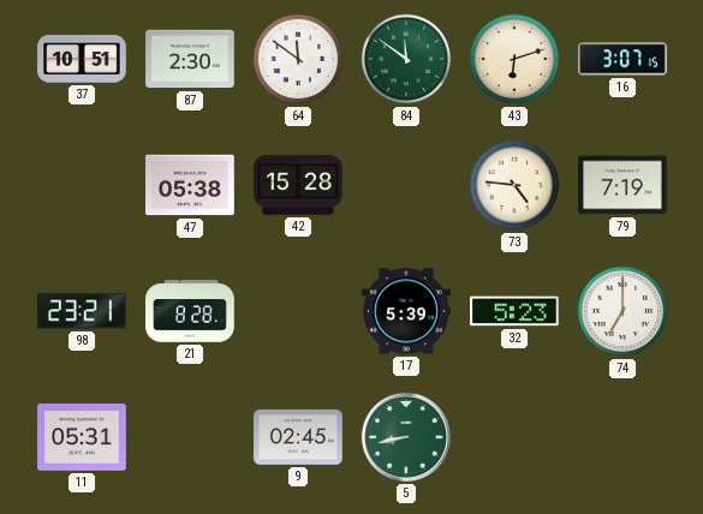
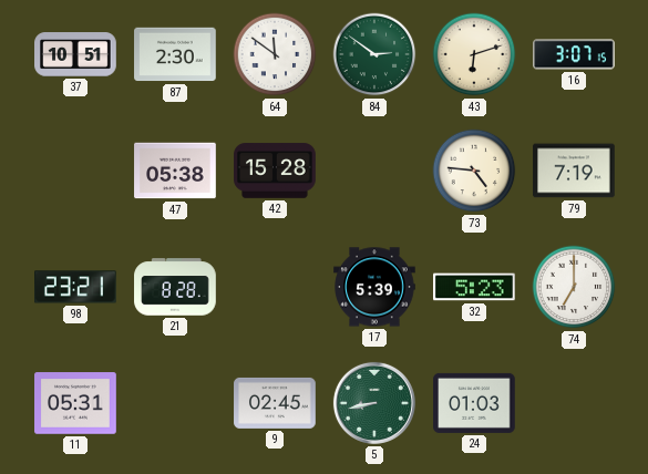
84: 11:51 -> 2:51
24: none -> 01:03
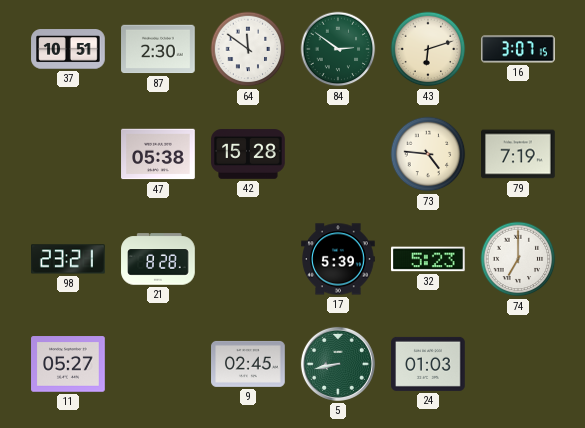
11: 05:31 -> 05:27
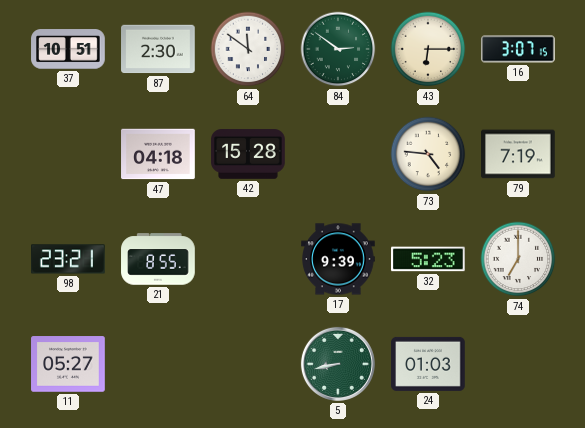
43: 6:12 -> 6:15
47: 05:38 -> 04:18
21: 8:28 -> 8:55
17: 5:39 -> 9:39
9: 02:45 -> none
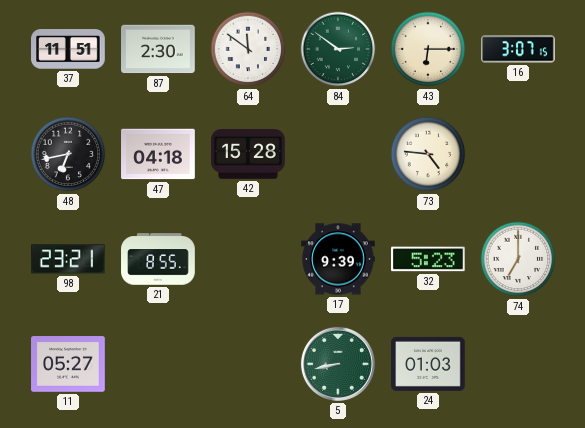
37: 10:51 -> 11:51
48: none -> 6:43
79: 7:19 -> none
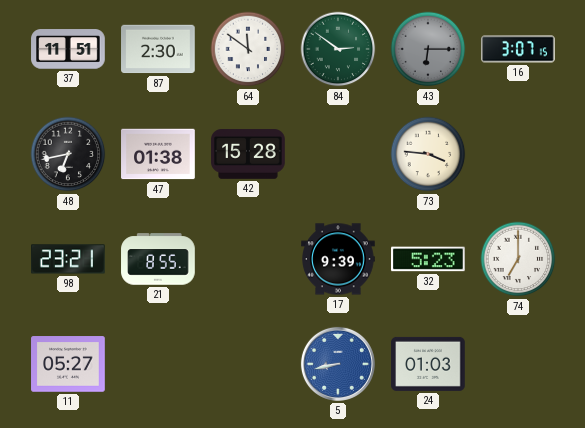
43 dial: cream -> grey
47: 04:18 -> 01:38
73: 4:46 -> 3:46
5 dial: green -> blue
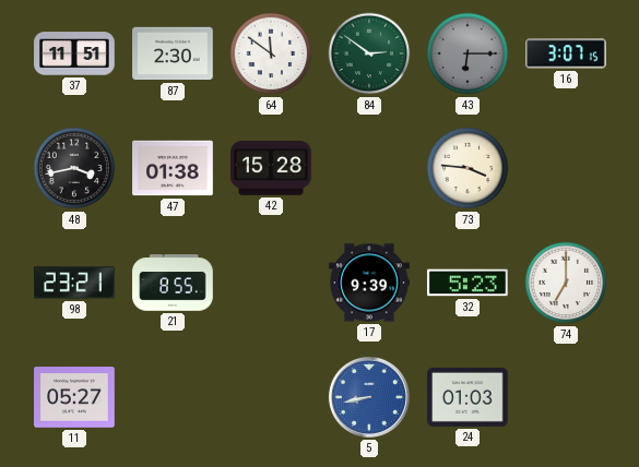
48: 6:43 -> 3:43
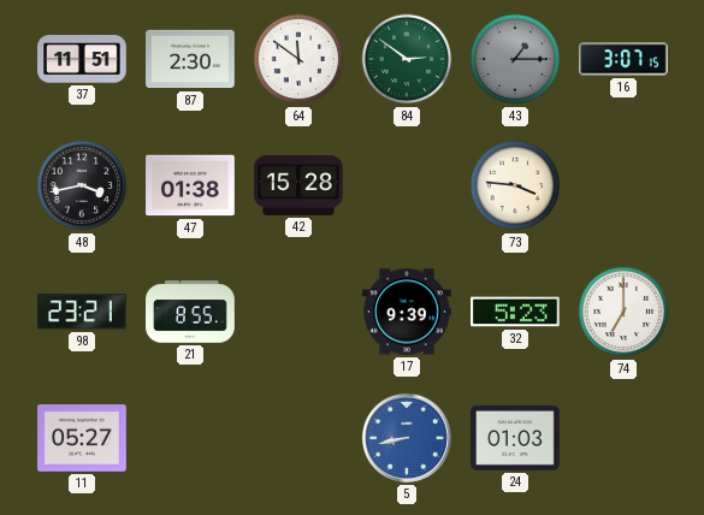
43: 6:15 -> 1:15
